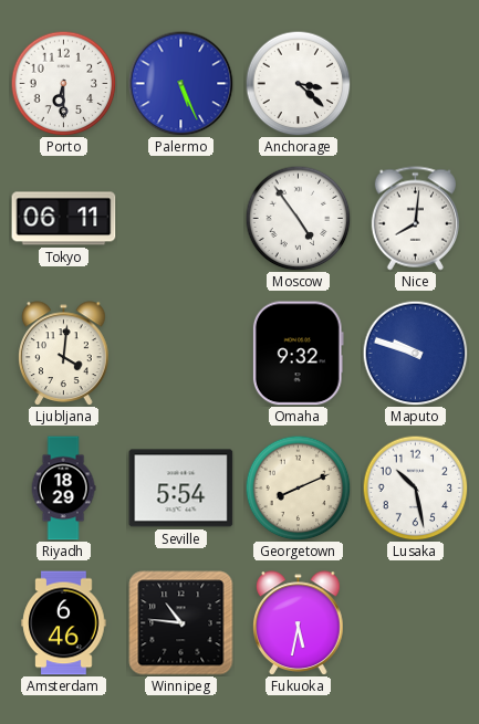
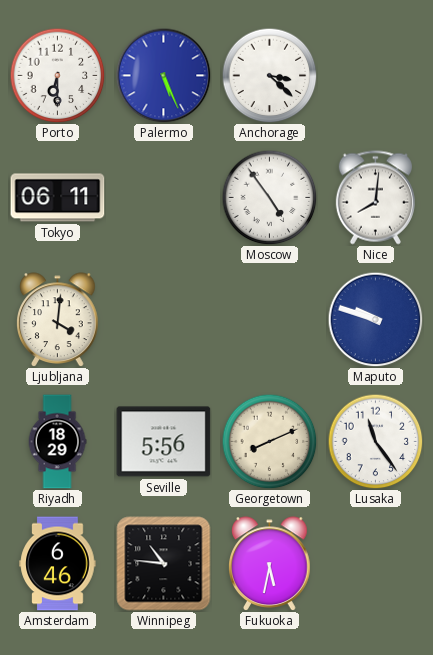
Omaha: 9:32 -> none
Seville: 5:54 -> 5:56
Lusaka: 10:28 -> 11:24
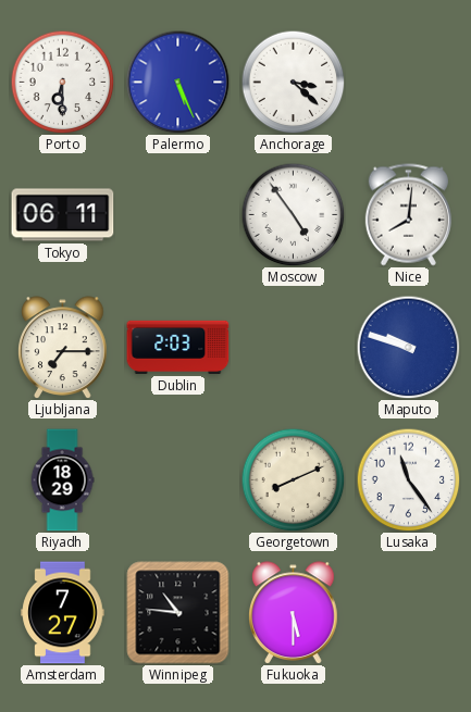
Ljubljana: 4:01 -> 7:15
Dublin: none -> 2:03
Seville: 5:56 -> none
Amsterdam: 6:46 -> 7:27
Fukuoka: 5:32 -> 5:30
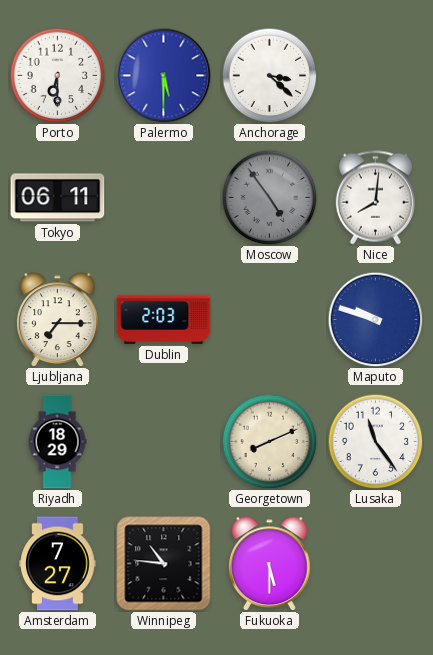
Palermo: 5:26 -> 5:30
Moscow dial: white -> grey
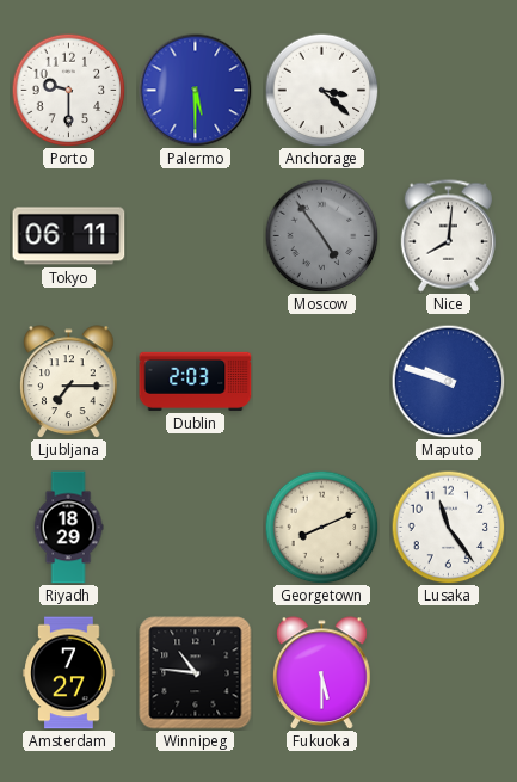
Porto: 6:30 -> 9:30
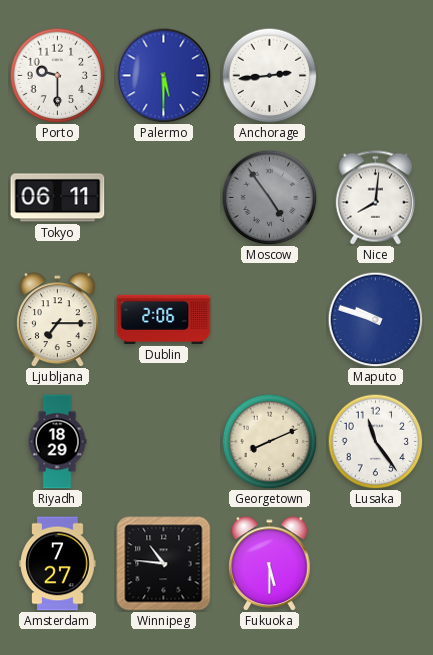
Anchorage: 3:22 -> 2:44
Dublin: 2:03 -> 2:06
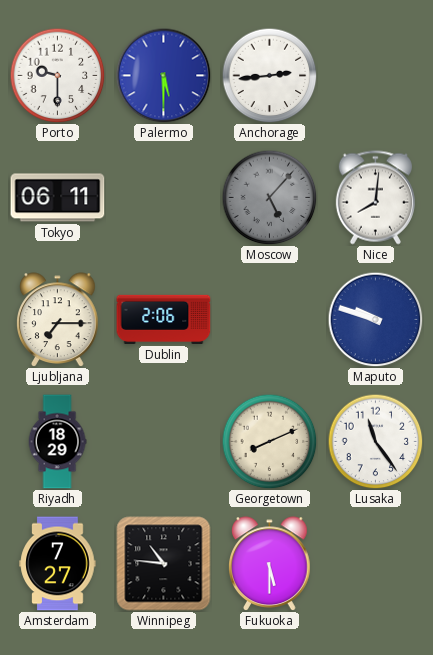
Moscow: 4:54 -> 5:07
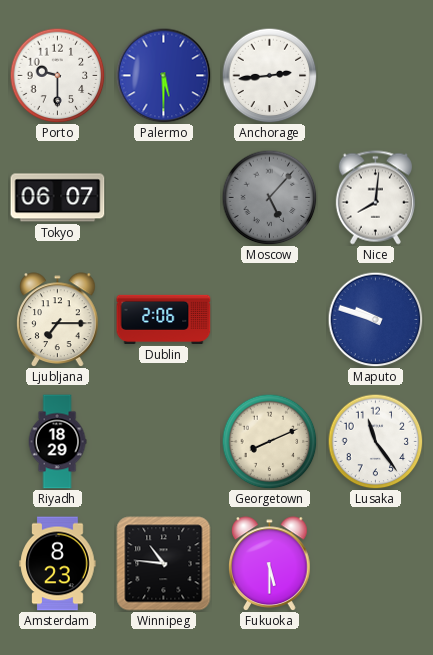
Tokyo: 06:11 -> 06:07
Amsterdam: 7:27 -> 8:23
